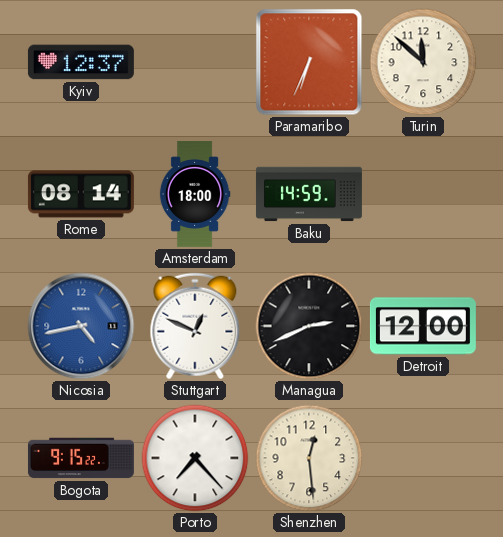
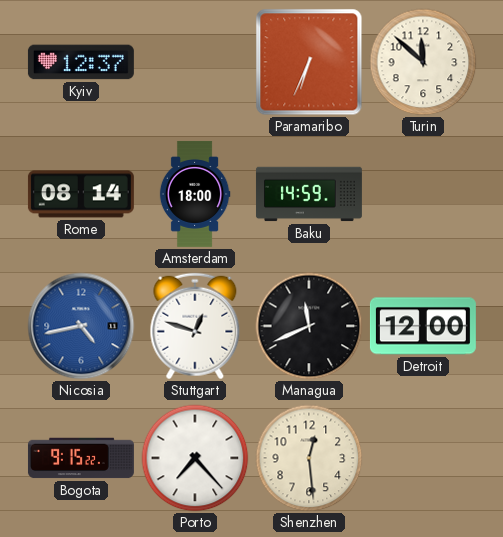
Stuttgart: 12:49 -> 12:48
Managua: 2:41 -> 11:41
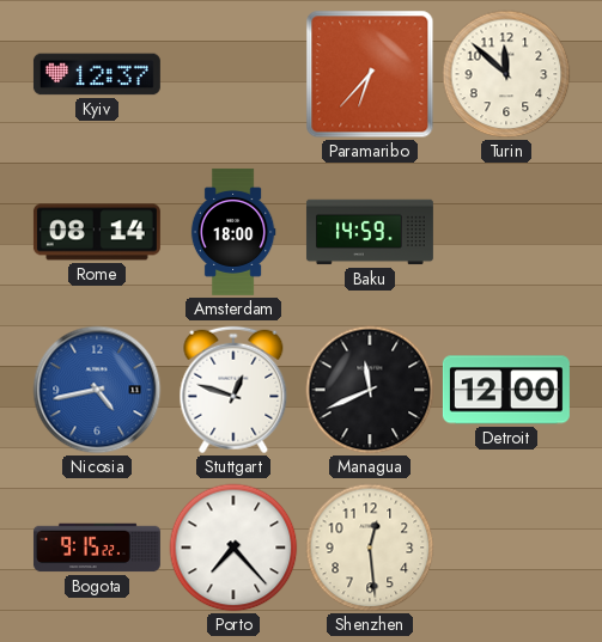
Paramaribo: 6:34 -> 6:37
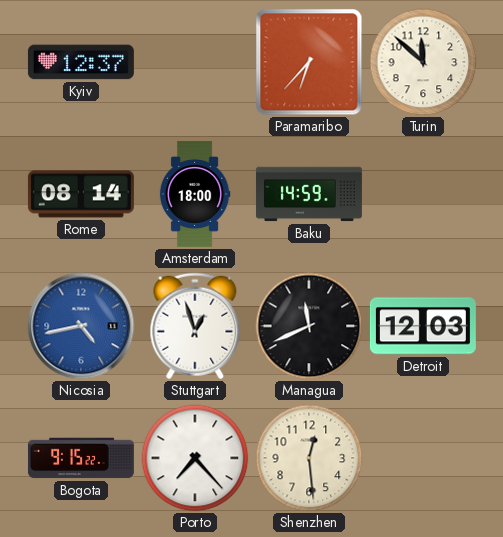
Stuttgart: 12:48 -> 12:57
Detroit: 12:00 -> 12:03
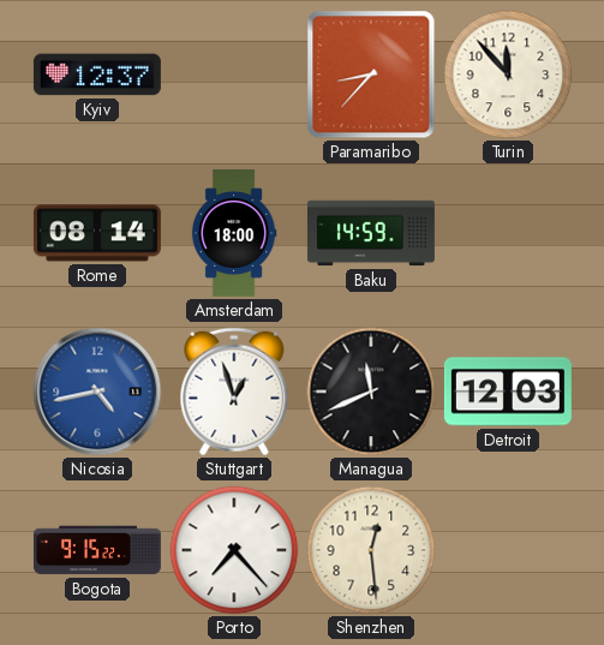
Paramaribo: 6:37 -> 8:37
Turin: 11:52 -> 11:53
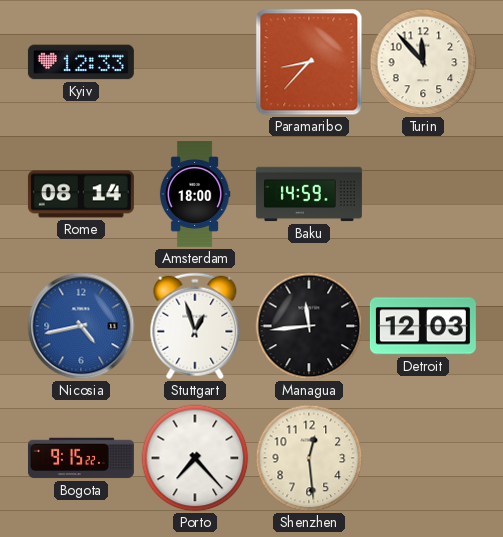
Kyiv: 12:37 -> 12:33
Managua: 11:41 -> 11:44
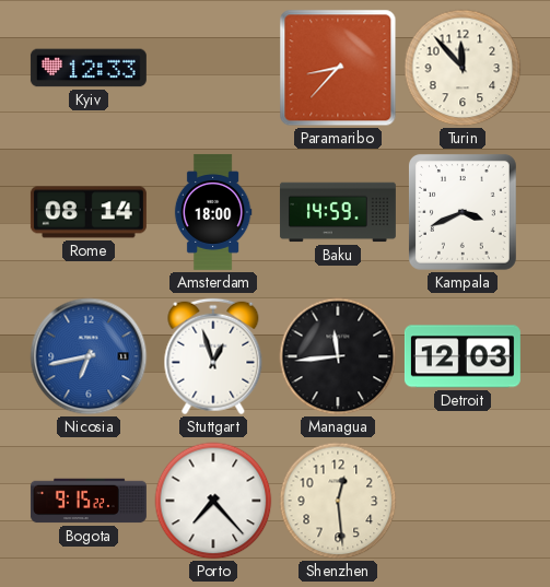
Kampala: none -> 3:41
Nicosia: 4:43 -> 6:43
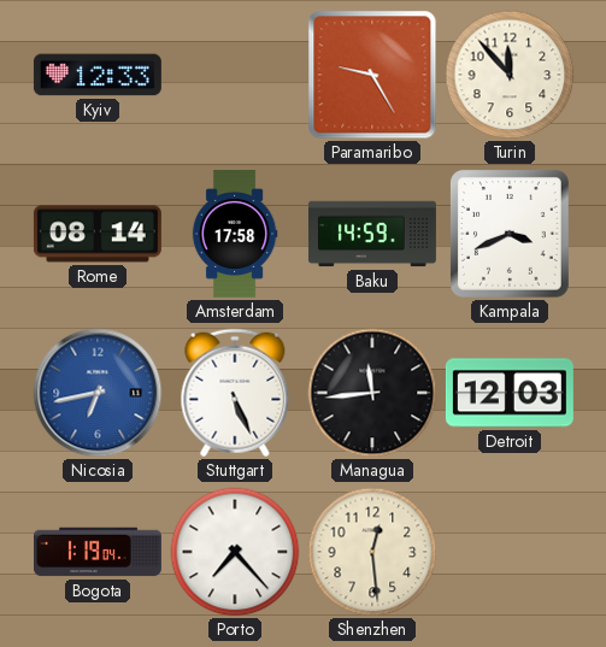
Paramaribo: 8:37 -> 9:25
Amsterdam: 18:00 -> 17:58
Stuttgart: 12:57 -> 5:26
Bogota: 9:15 -> 1:19
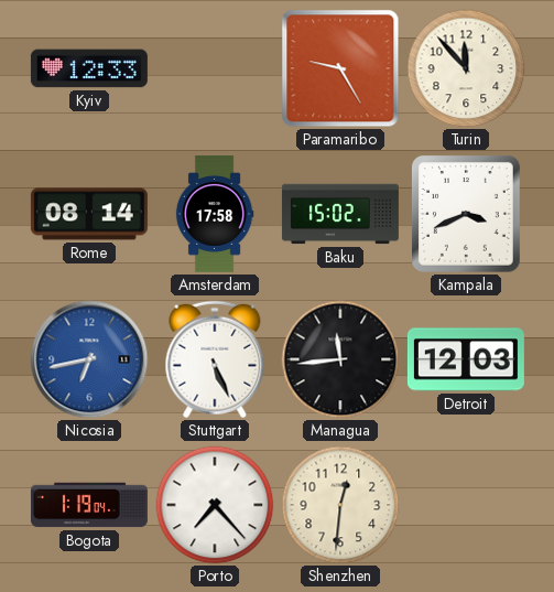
Baku: 14:59 -> 15:02
Shenzhen: 12:29 -> 12:31
